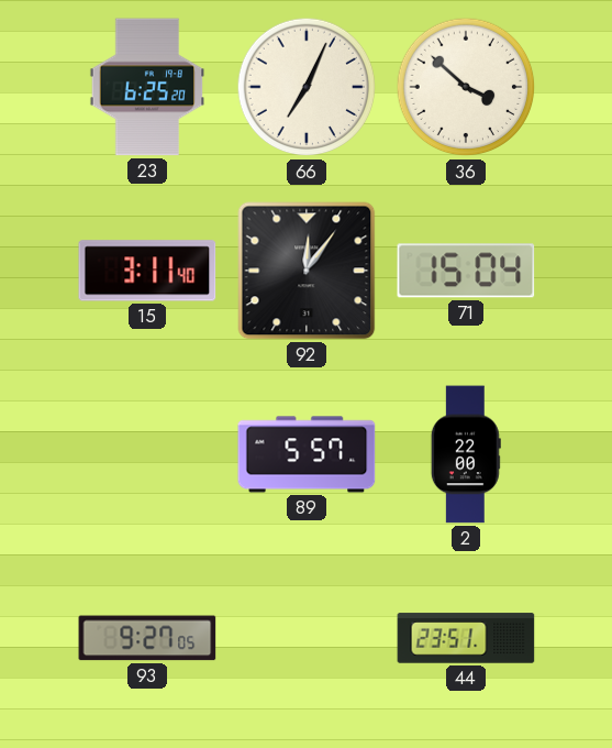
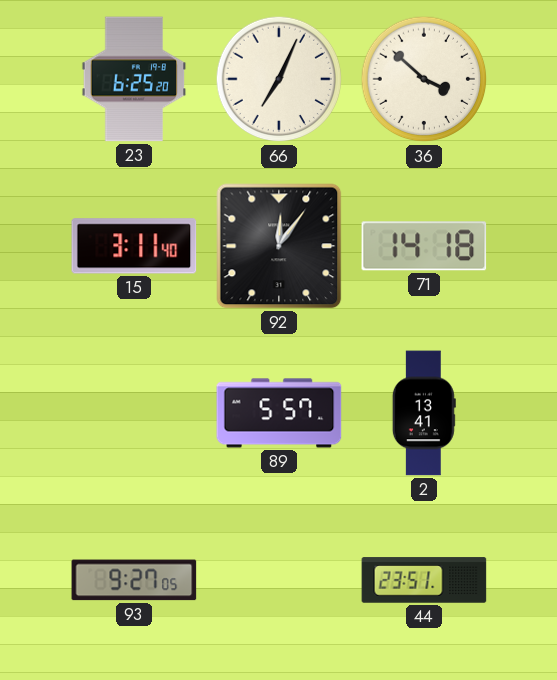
71: 15:04 -> 14:18
2: 22:00 -> 13:41
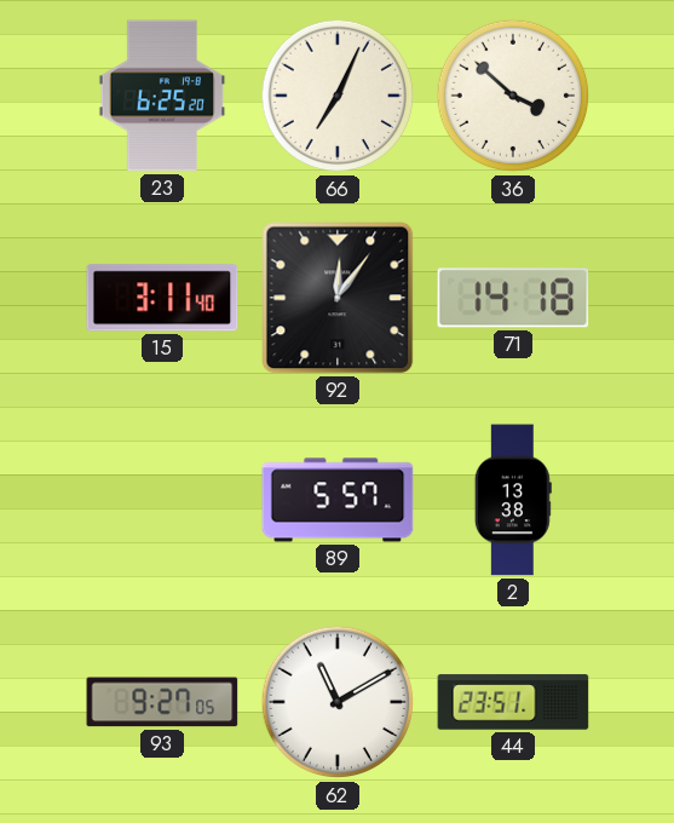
2: 13:41 -> 13:38
62: none -> 11:10
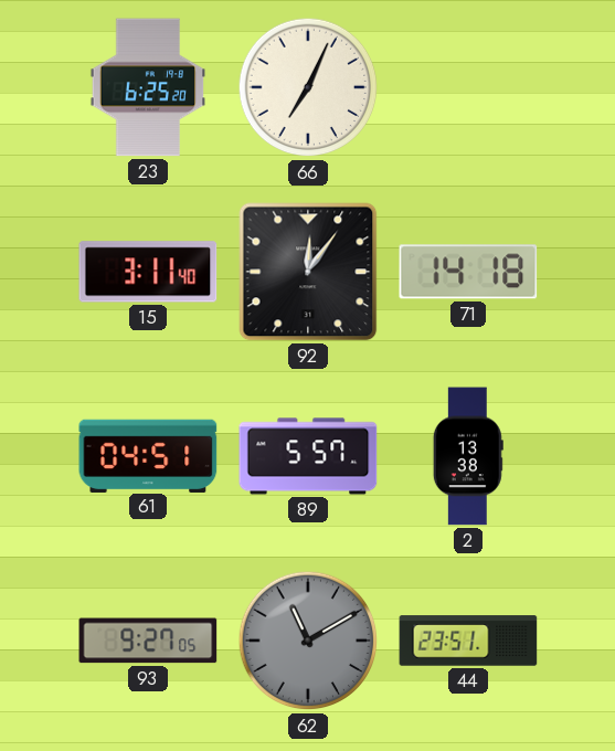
36: 3:52 -> none
61: none -> 04:51
62 dial: white -> grey
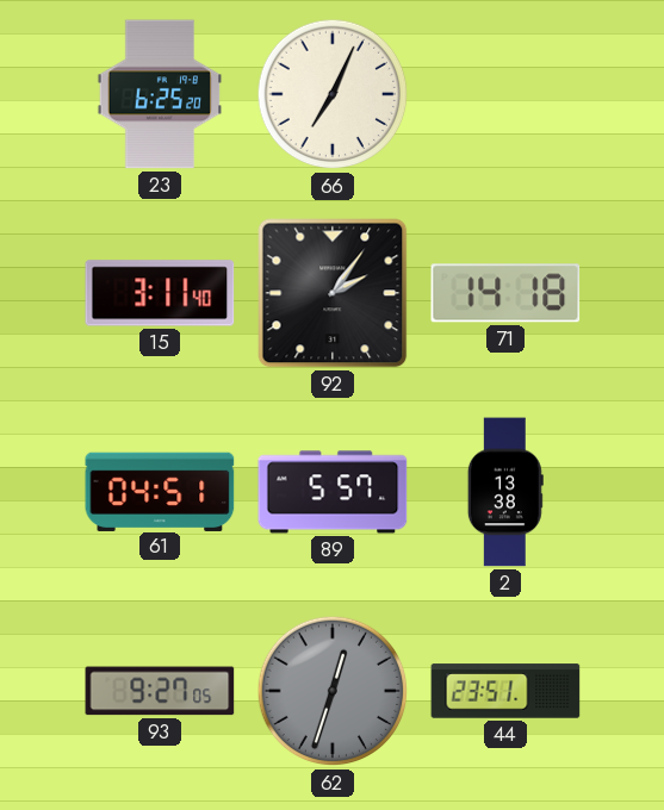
92: 12:06 -> 2:06
62: 11:10 -> 12:33
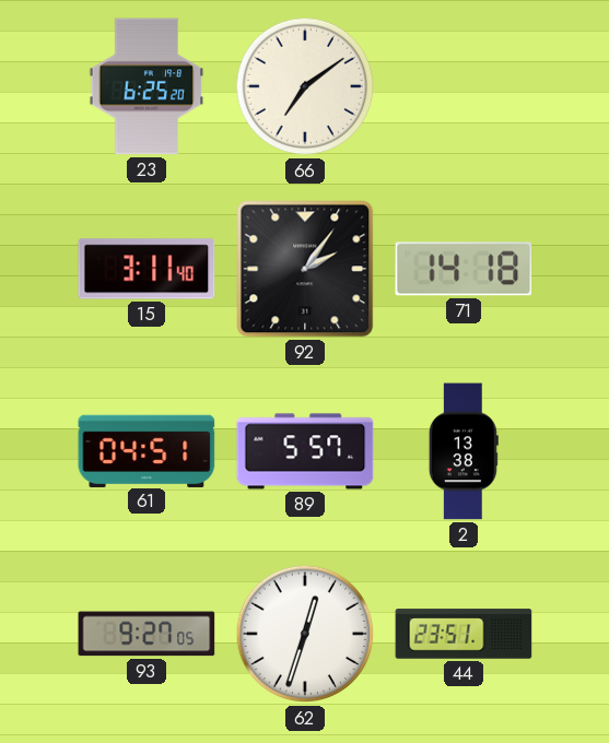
66: 7:04 -> 7:09
62 dial: grey -> white
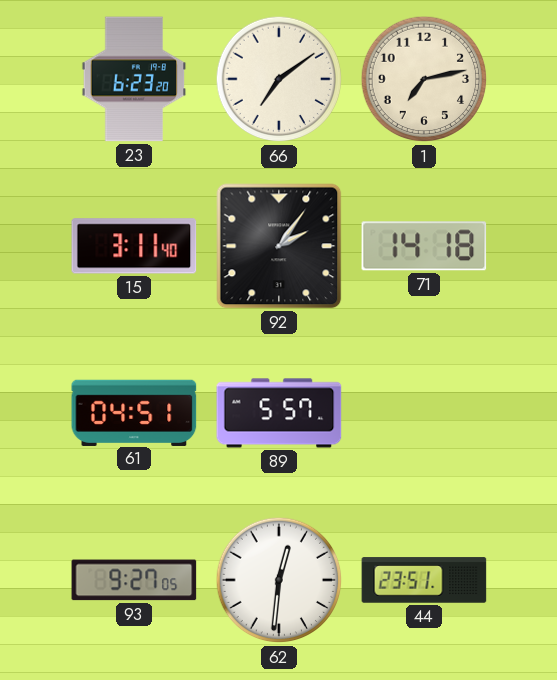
23: 6:25 -> 6:23
1: none -> 7:13
2: 13:38 -> none
62: 12:33 -> 12:31
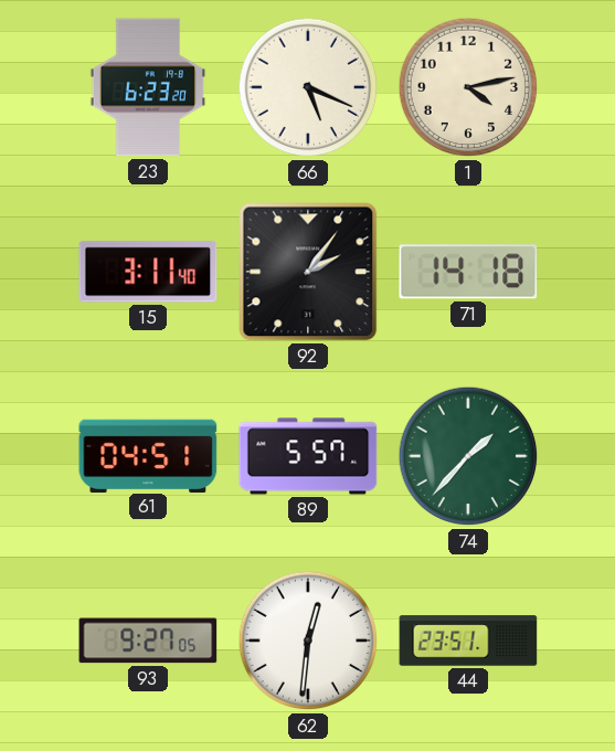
66: 7:09 -> 5:19
1: 7:13 -> 4:13
74: none -> 1:37
